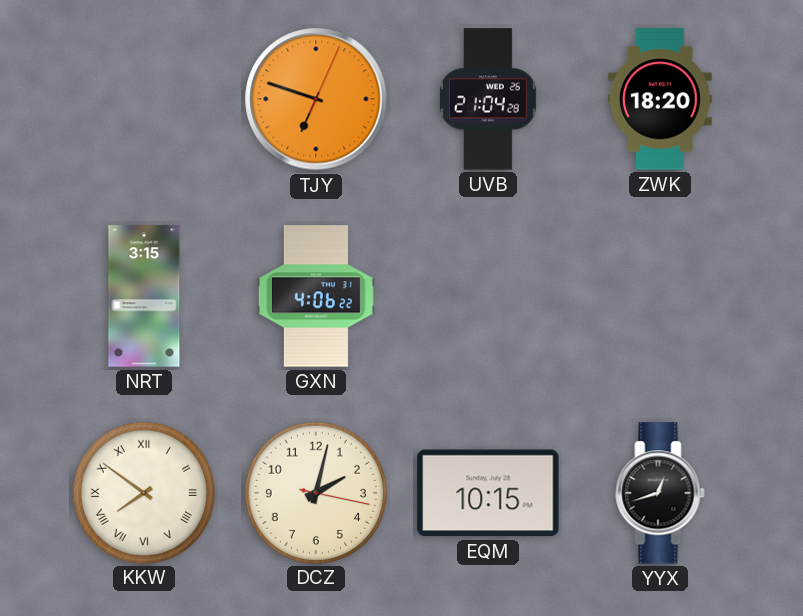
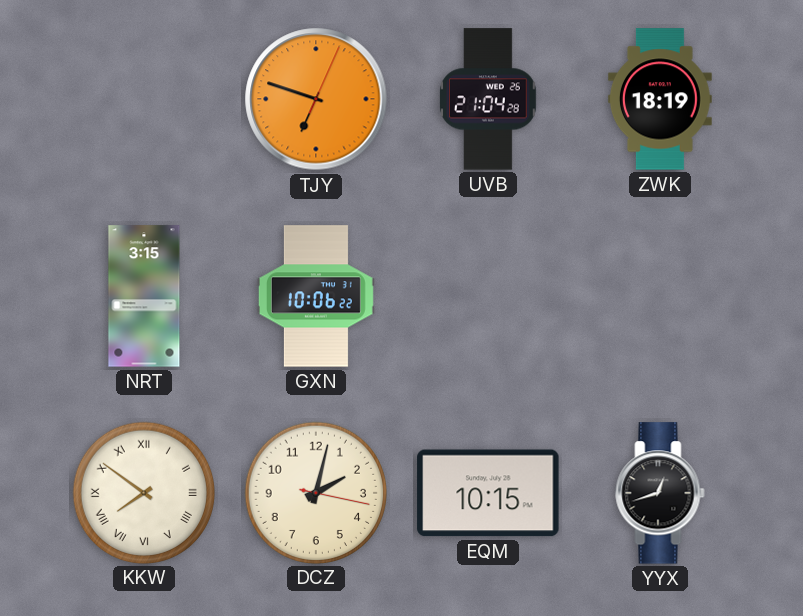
ZWK: 18:20 -> 18:19
GXN: 4:06 -> 10:06
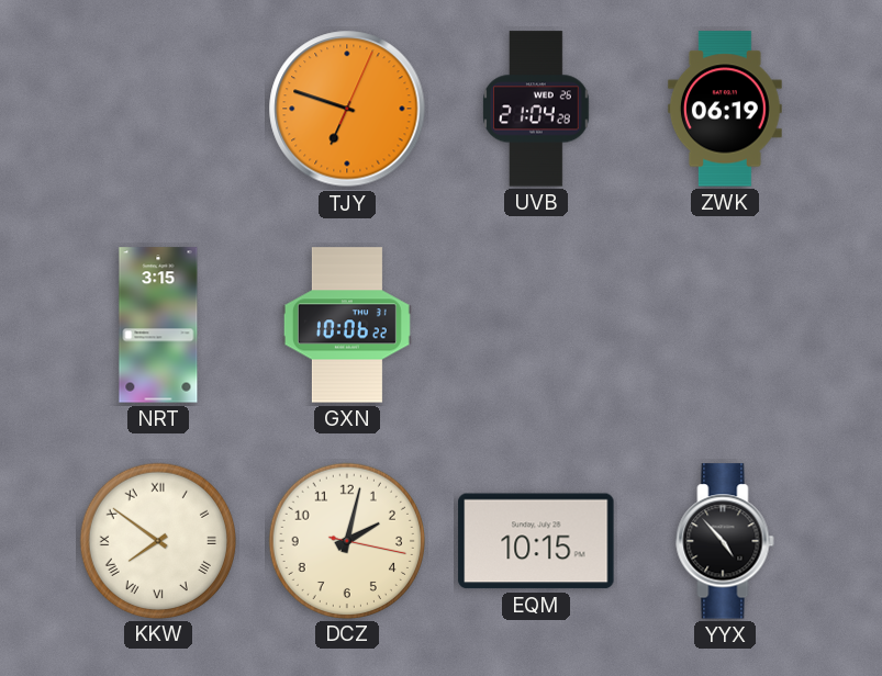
ZWK: 18:19 -> 06:19
YYX: 12:42 -> 4:53
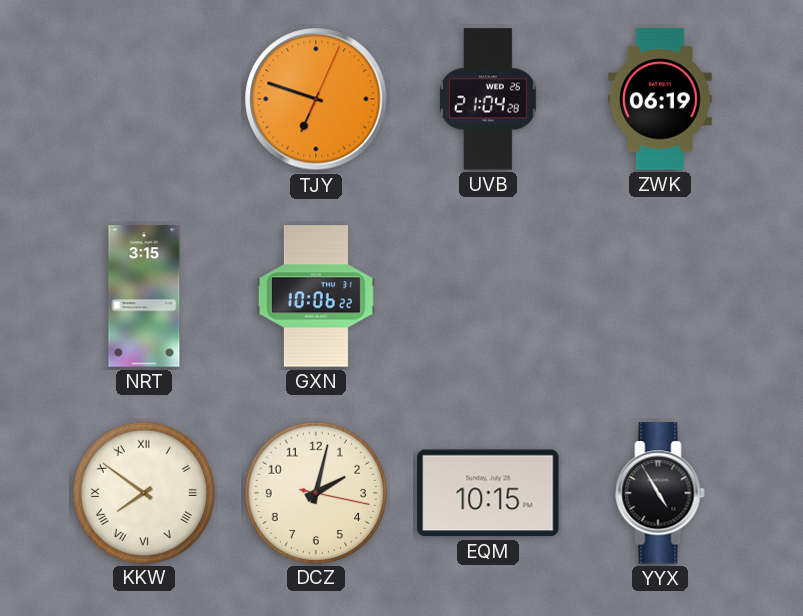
YYX: 4:53 -> 4:55
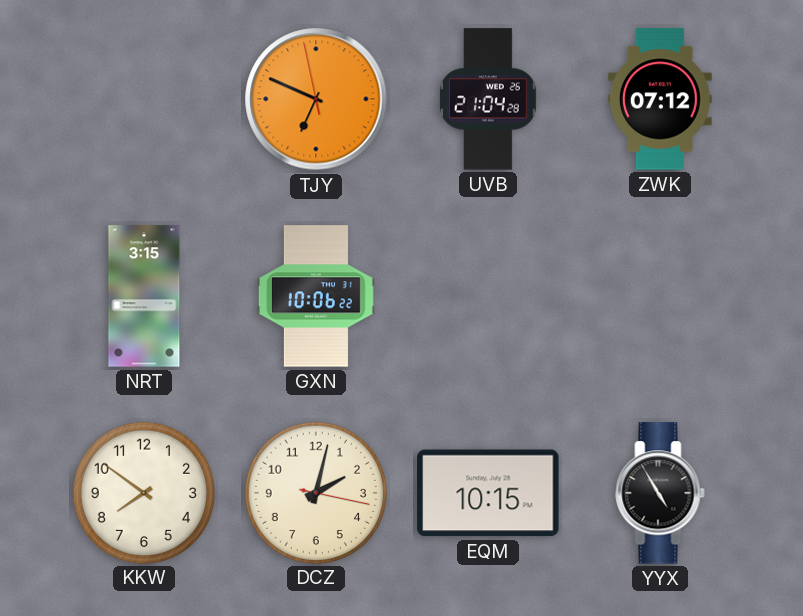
TJY: 6:48:04 -> 6:48:58
ZWK: 06:19 -> 07:12
KKW numerals: Roman -> Arabic
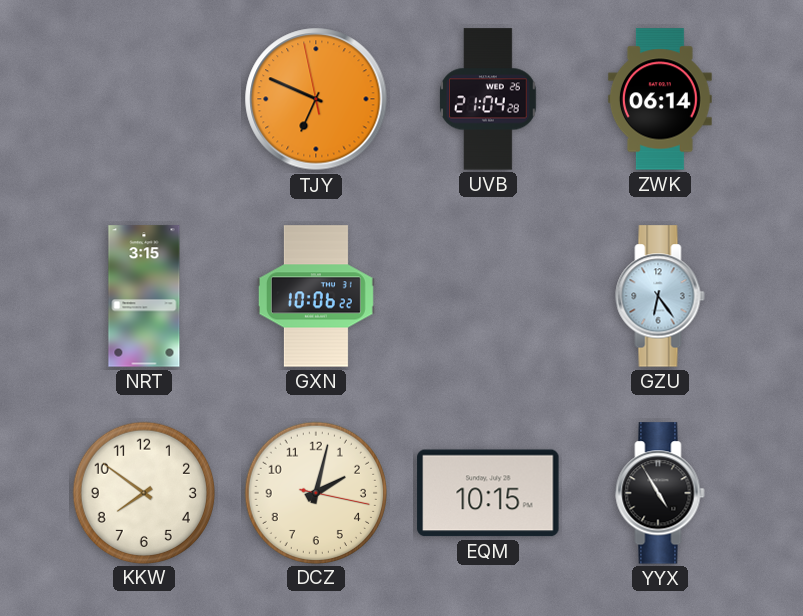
ZWK: 07:12 -> 06:14
GZU: none -> 6:24
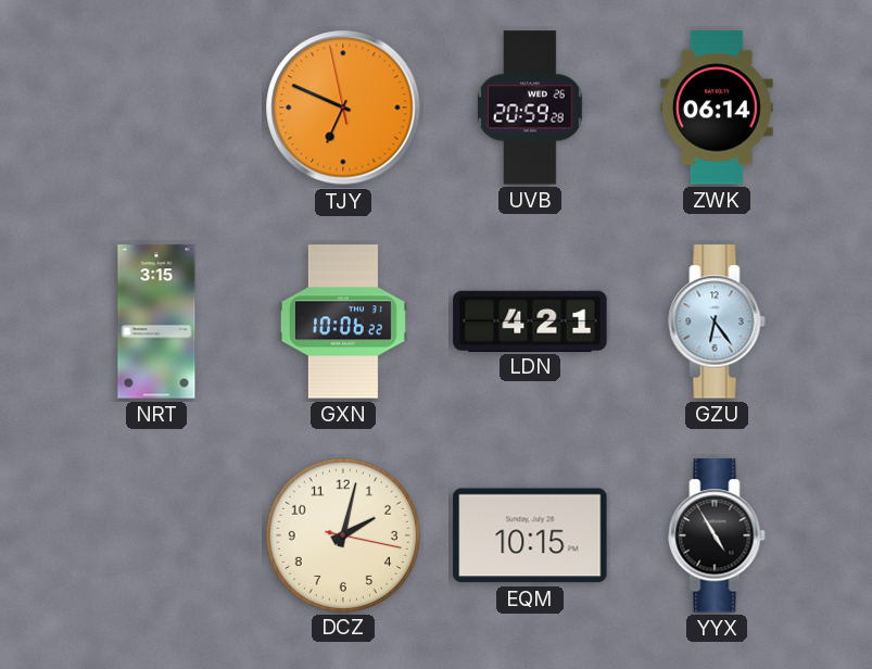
UVB: 21:04 -> 20:59
LDN: none -> 4:21
KKW: 7:51 -> none
